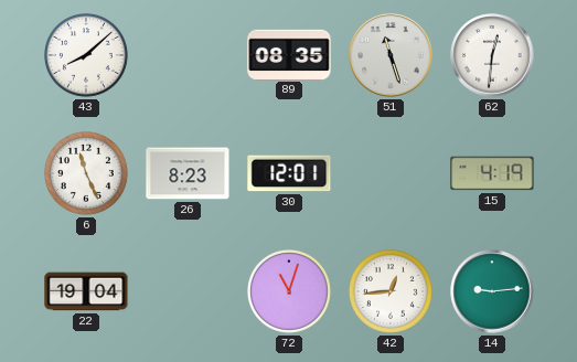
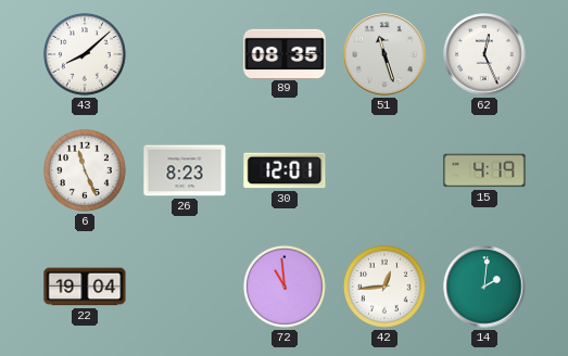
62: 12:31 -> 12:26
72: 11:03 -> 10:59
14: 9:14 -> 2:01
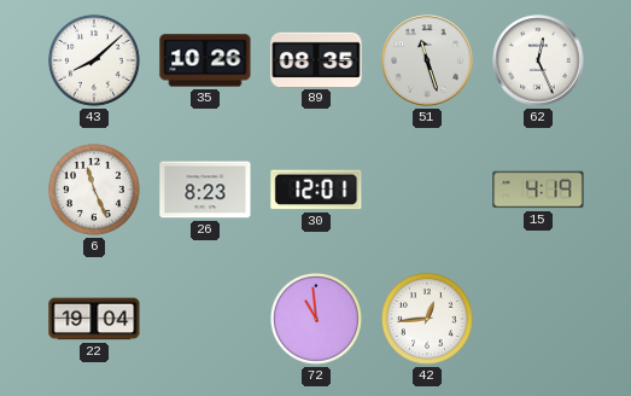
35: none -> 10:26
14: 2:01 -> none
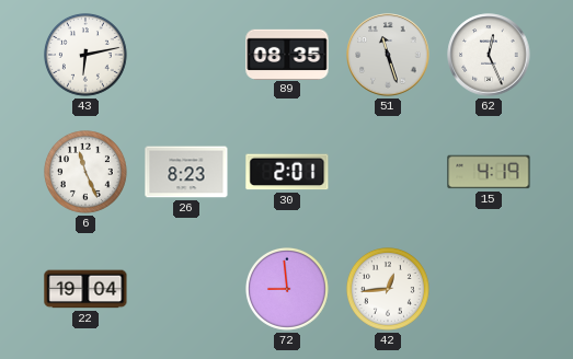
43: 8:08 -> 6:13
35: 10:26 -> none
30: 12:01 -> 2:01
72: 10:59 -> 8:59
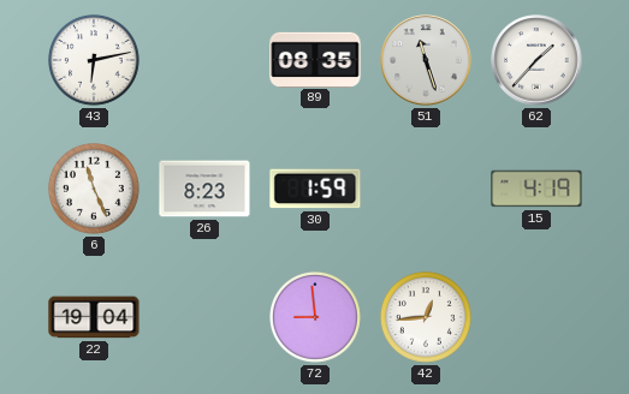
62: 12:26 -> 1:37
30: 2:01 -> 1:59
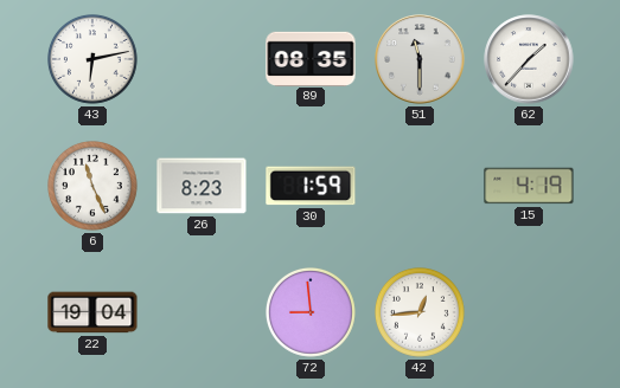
51: 11:27 -> 11:30
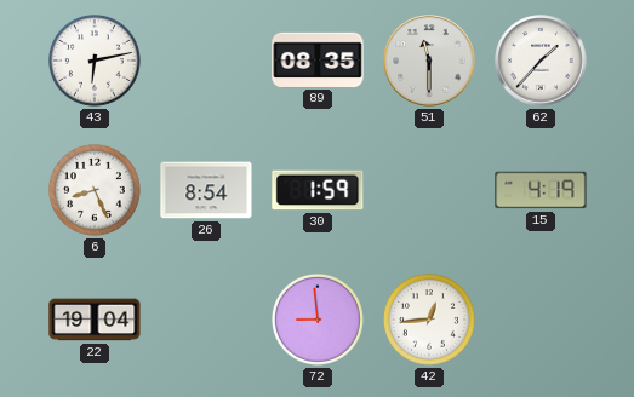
6: 11:26 -> 8:26
26: 8:23 -> 8:54
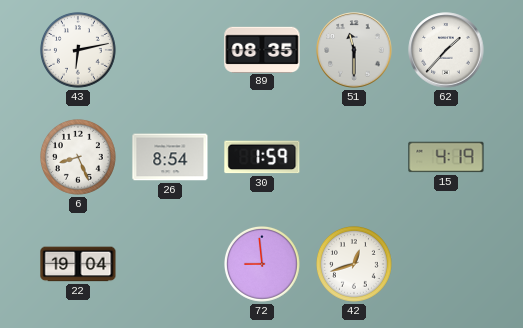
42: 12:44 -> 12:42
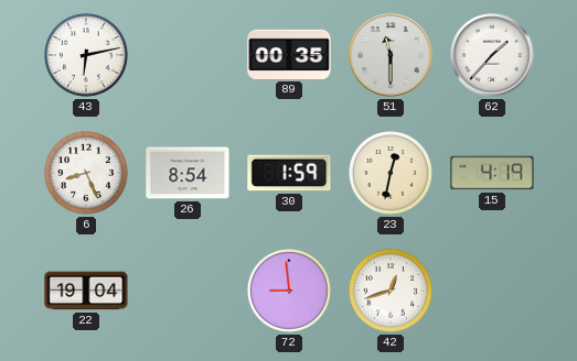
89: 08:35 -> 00:35
23: none -> 12:32
